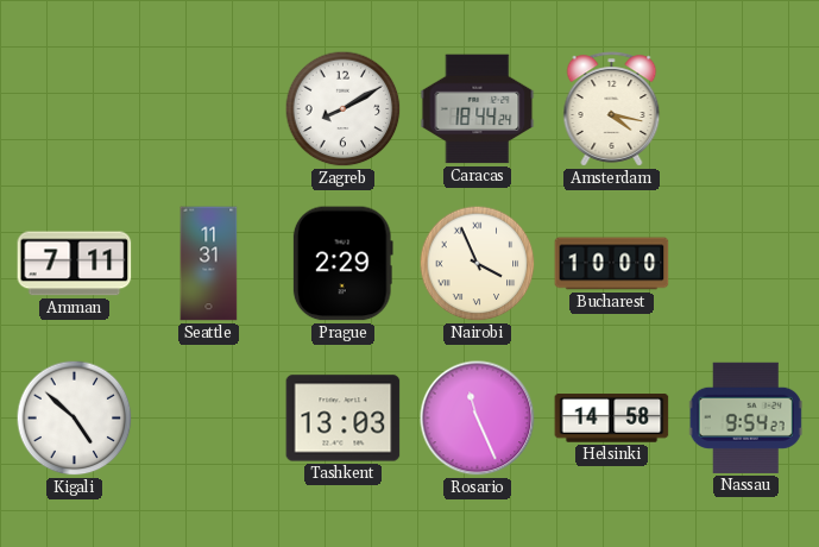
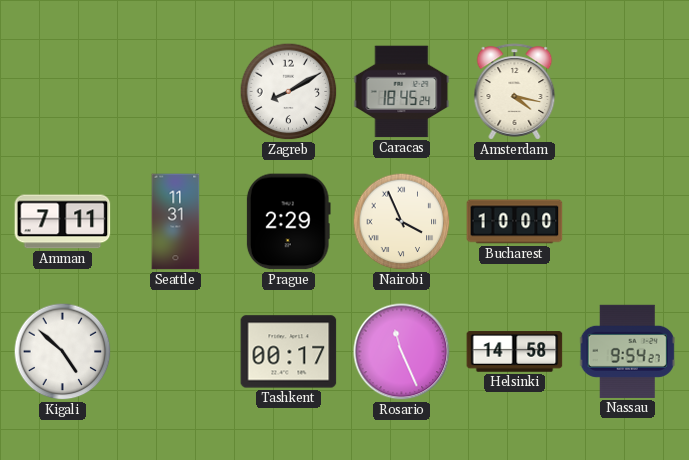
Caracas: 18:44 -> 18:45
Tashkent: 13:03 -> 00:17
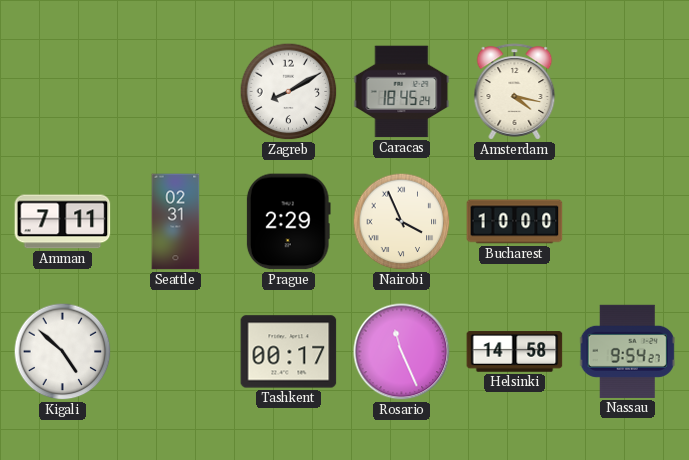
Seattle: 11:31 -> 02:31
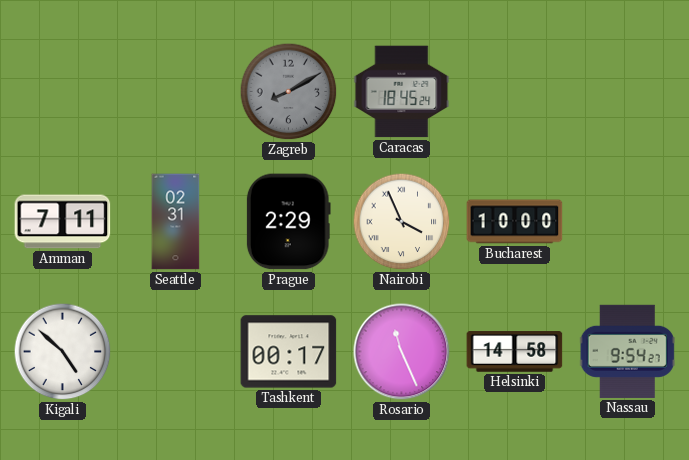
Zagreb dial: white -> grey
Amsterdam: 4:17 -> none
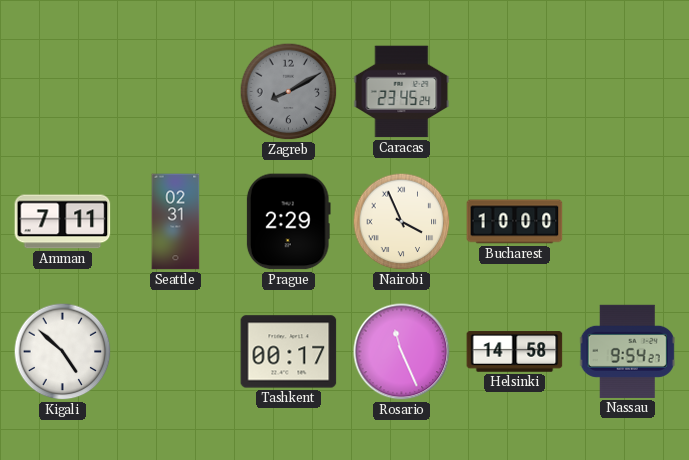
Caracas: 18:45 -> 23:45
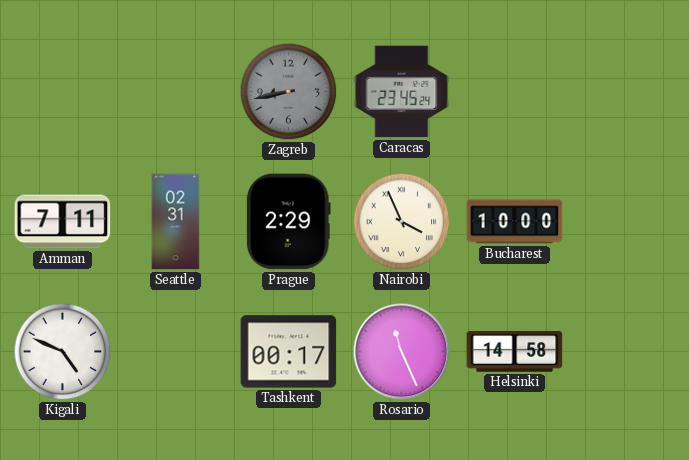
Zagreb: 8:10 -> 8:43
Kigali: 4:52 -> 4:49
Nassau: 9:54 -> none
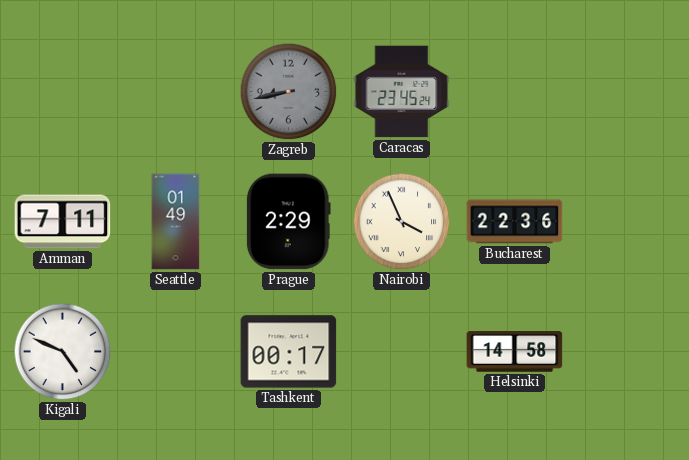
Seattle: 02:31 -> 01:49
Bucharest: 10:00 -> 22:36
Rosario: 11:26 -> none
